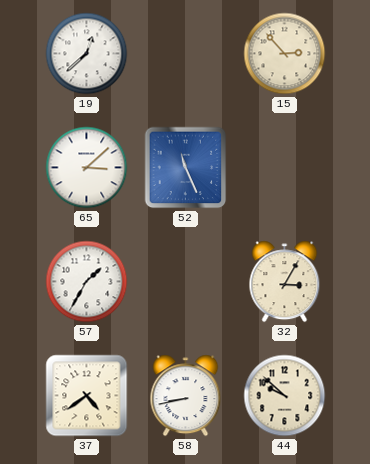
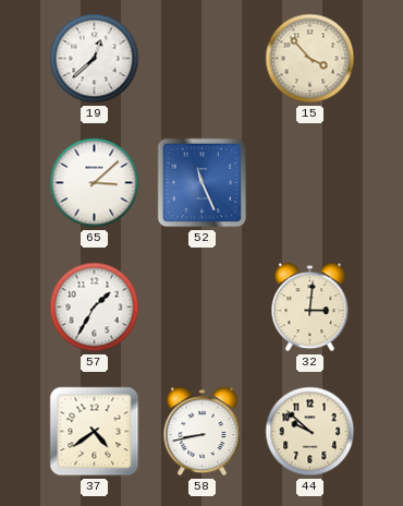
15: 2:53 -> 3:53
32: 3:05 -> 3:01
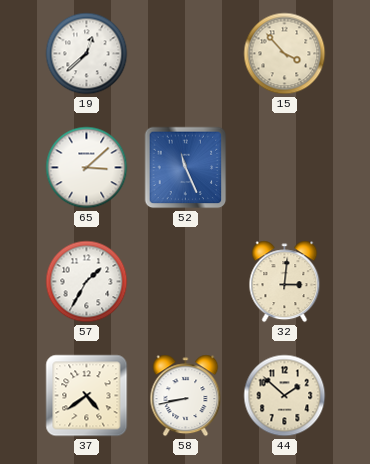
44: 9:52 -> 1:52
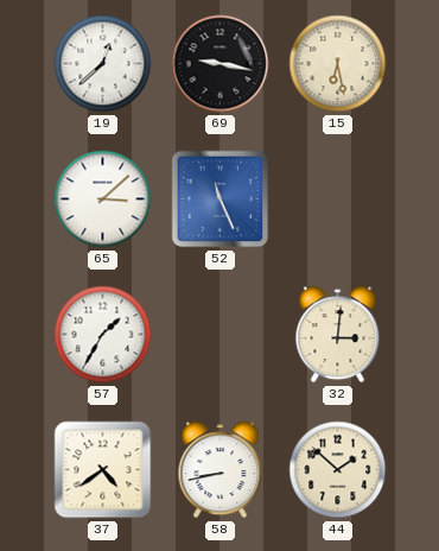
69: none -> 9:17
15: 3:53 -> 6:28
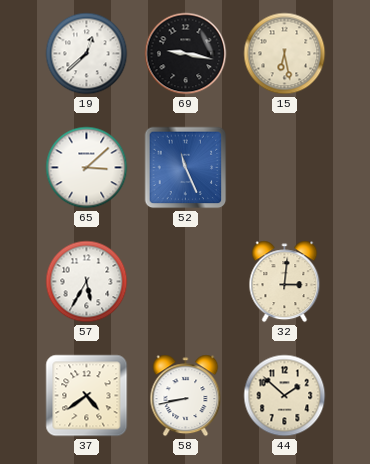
57: 1:35 -> 5:35
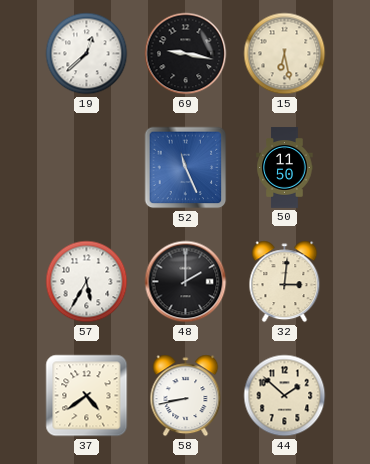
65: 3:08 -> none
50: none -> 11:50
48: none -> 2:00
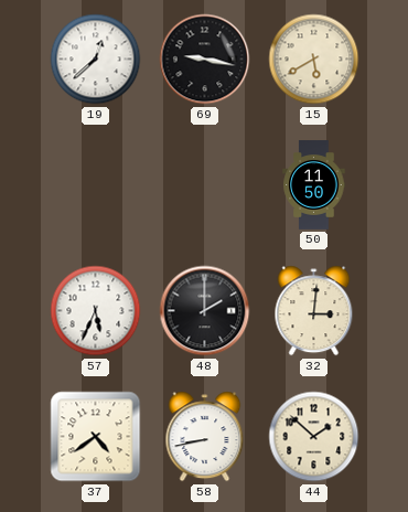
15: 6:28 -> 5:40
52: 11:26 -> none
57: 5:35 -> 5:34
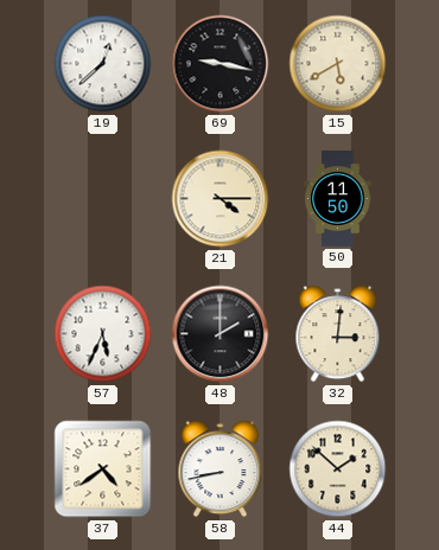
21: none -> 4:15
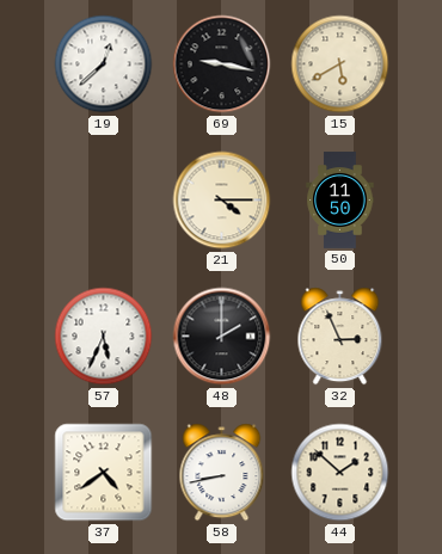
32: 3:01 -> 2:56
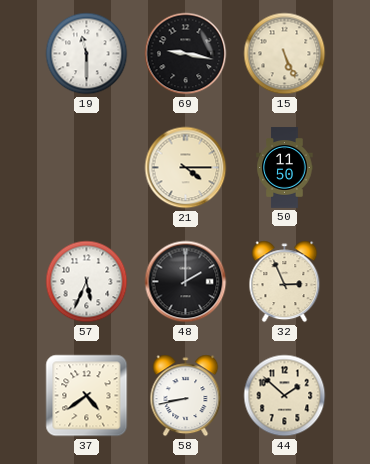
19: 12:38 -> 11:30
15: 5:40 -> 5:26
